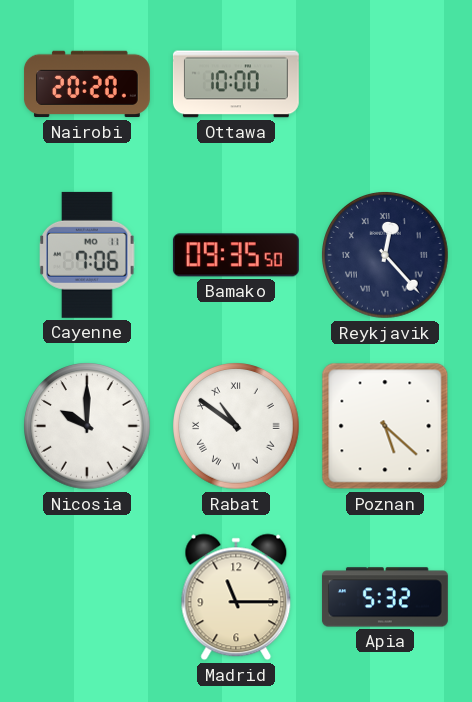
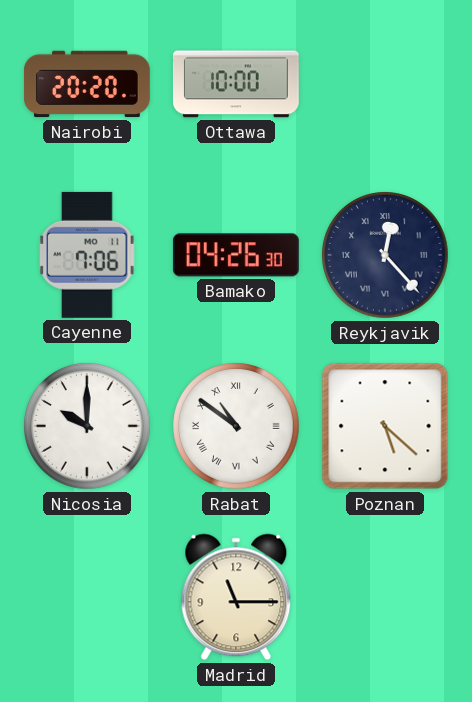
Bamako: 09:35 -> 04:26
Apia: 5:32 -> none
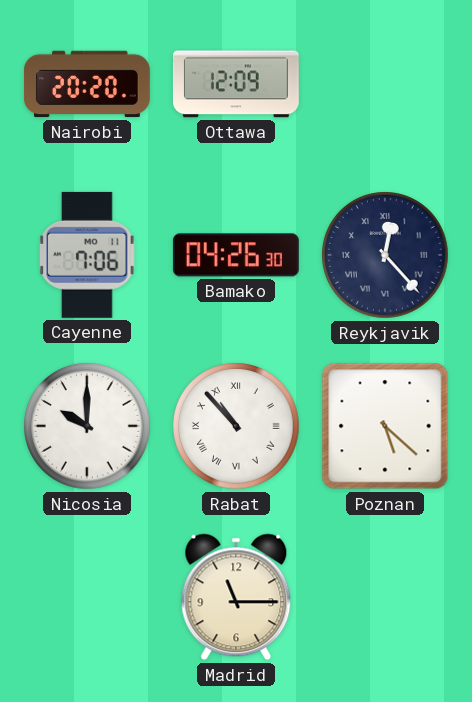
Ottawa: 10:00 -> 12:09
Rabat: 10:51 -> 10:53
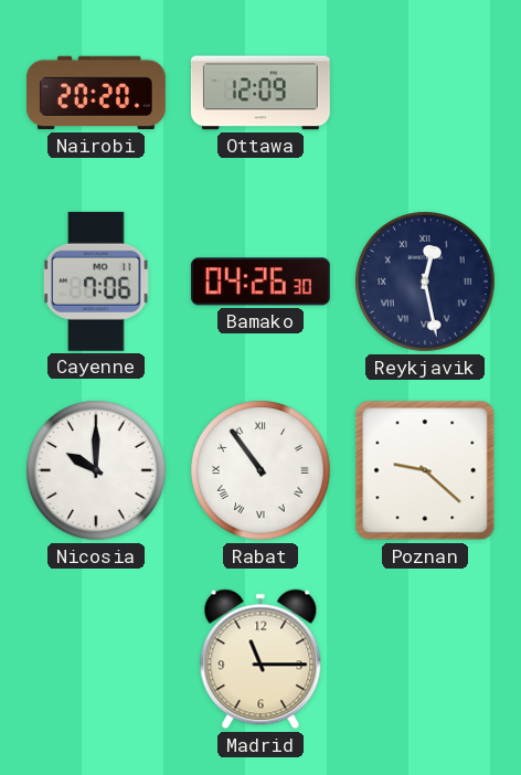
Reykjavik: 12:23 -> 12:28
Rabat: 10:53 -> 10:54
Poznan: 5:22 -> 9:22
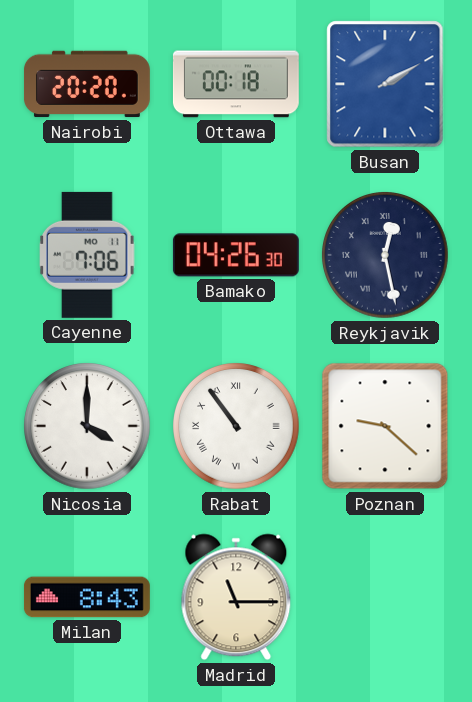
Ottawa: 12:09 -> 00:18
Busan: none -> 2:10
Nicosia: 10:00 -> 4:00
Milan: none -> 8:43
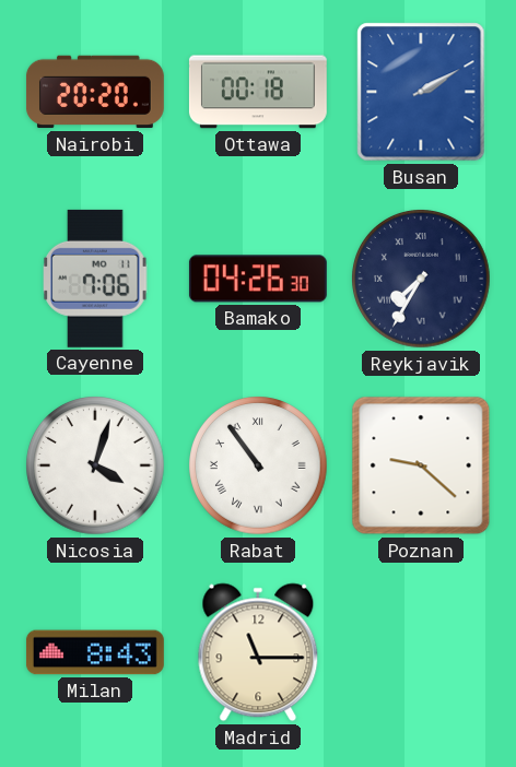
Reykjavik: 12:28 -> 7:35
Nicosia: 4:00 -> 4:03
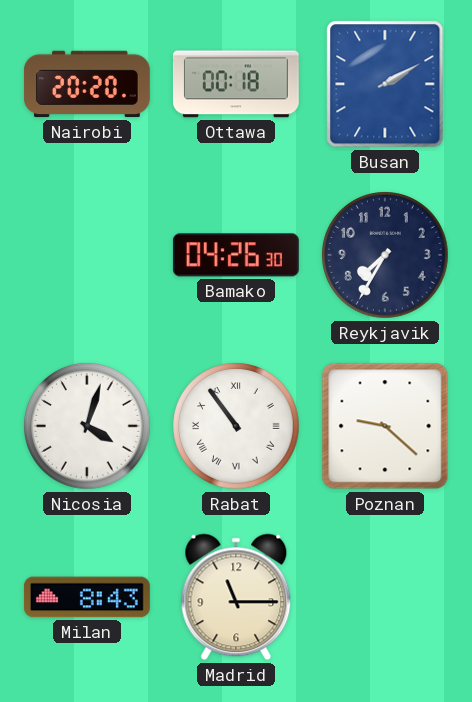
Cayenne: 7:06 -> none
Reykjavik numerals: Roman -> Arabic
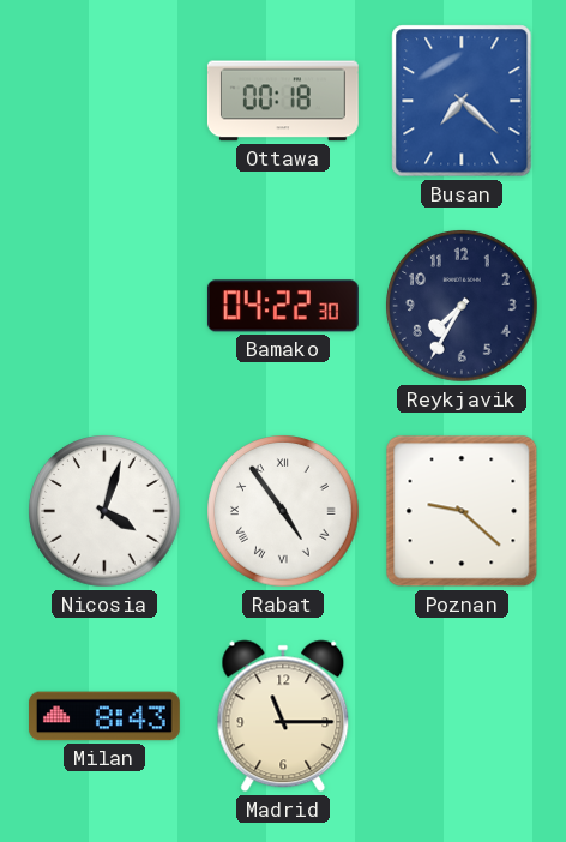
Nairobi: 20:20 -> none
Busan: 2:10 -> 7:22
Bamako: 04:26 -> 04:22
Rabat: 10:54 -> 4:54
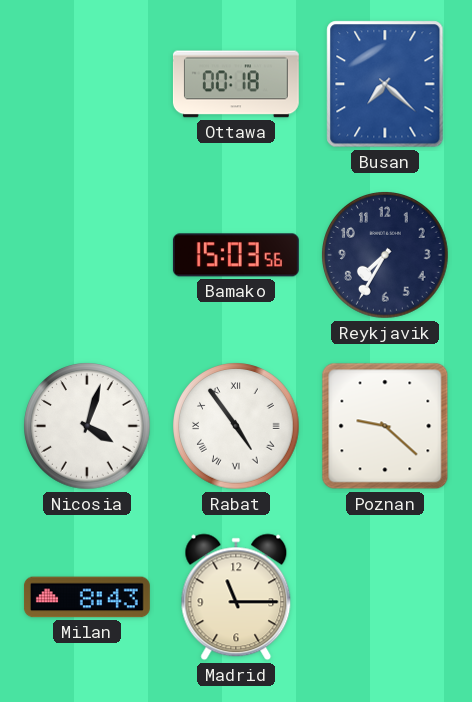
Bamako: 04:22 -> 15:03
